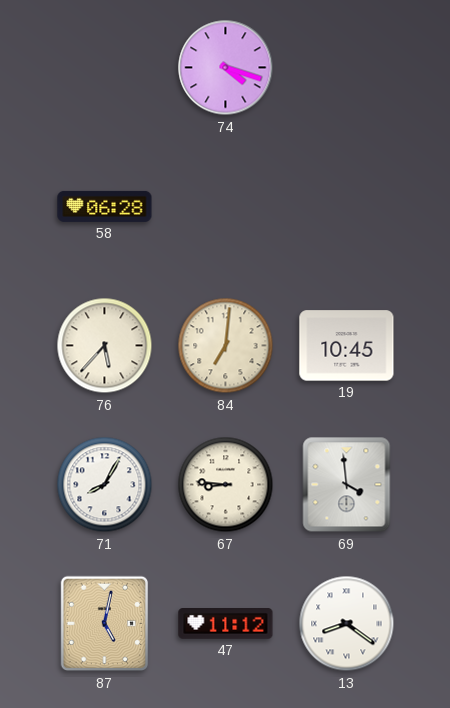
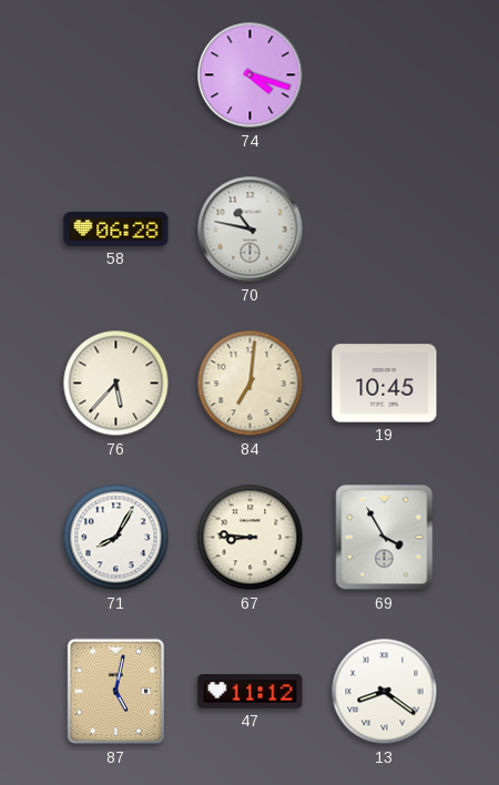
70: none -> 10:47
69: 3:59 -> 3:55
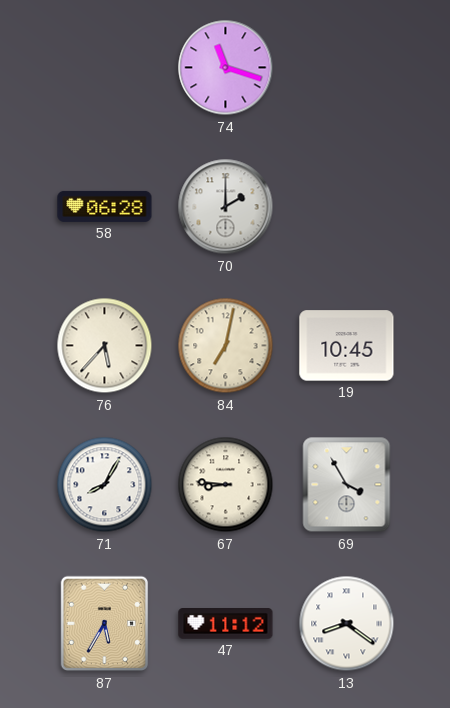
74: 4:18 -> 11:18
70: 10:47 -> 2:00
84: 7:01 -> 7:02
87: 5:02 -> 5:35
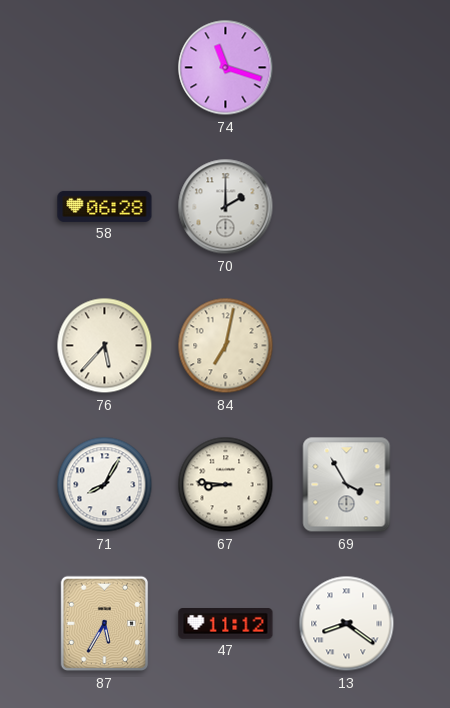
19: 10:45 -> none
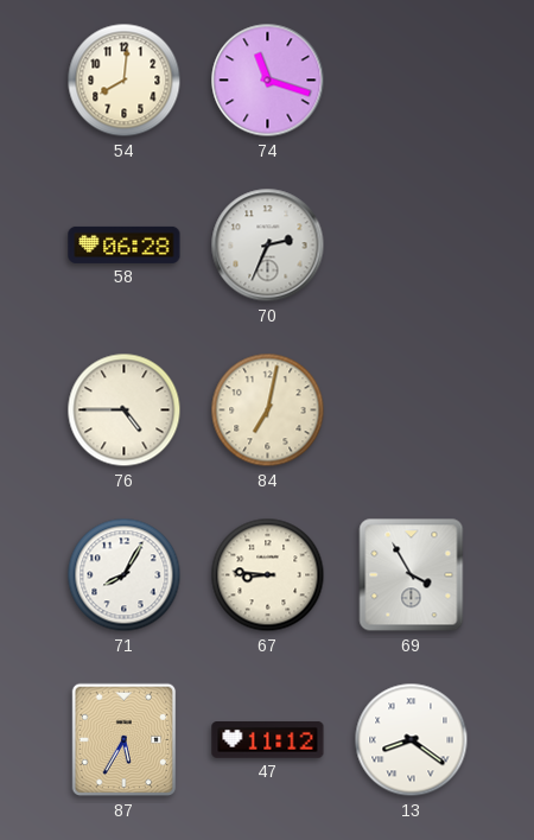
54: none -> 8:01
70: 2:00 -> 2:34
76: 5:37 -> 4:45
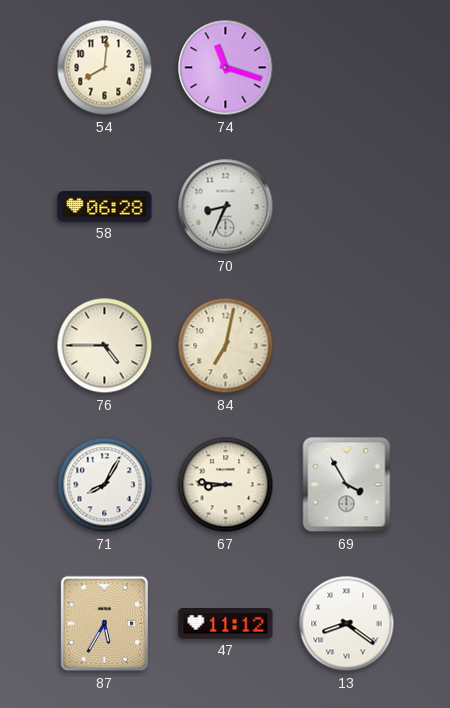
70: 2:34 -> 8:34
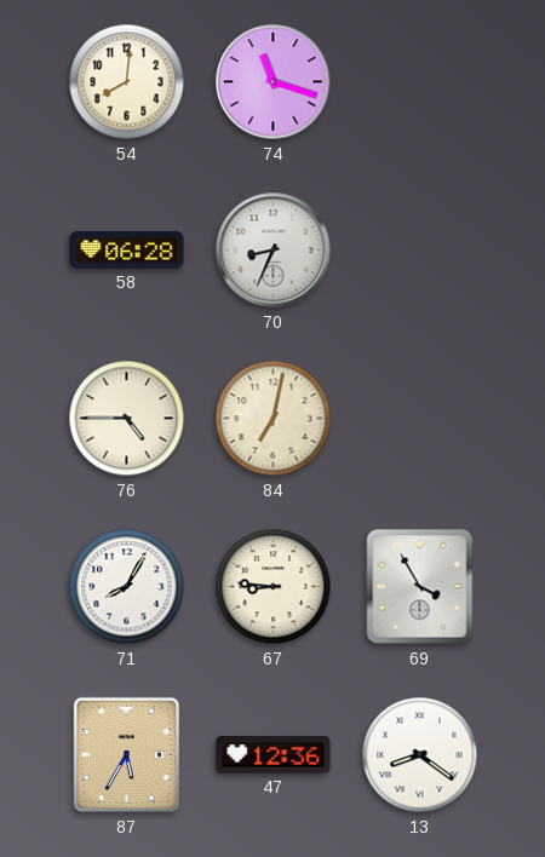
47: 11:12 -> 12:36
